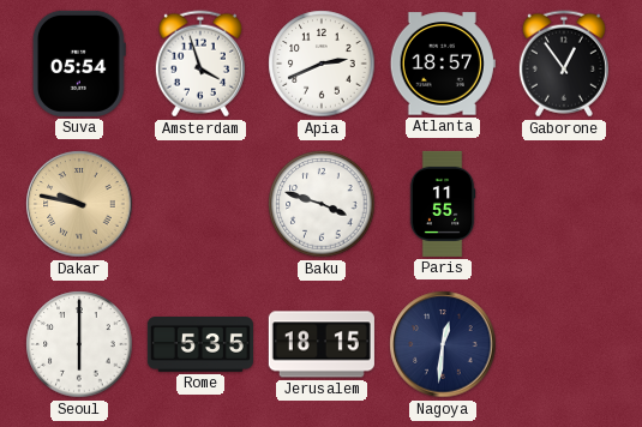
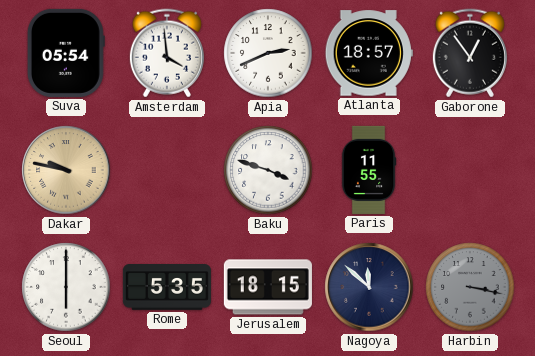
Amsterdam: 3:57 -> 3:59
Nagoya: 12:31 -> 11:52
Harbin: none -> 3:17
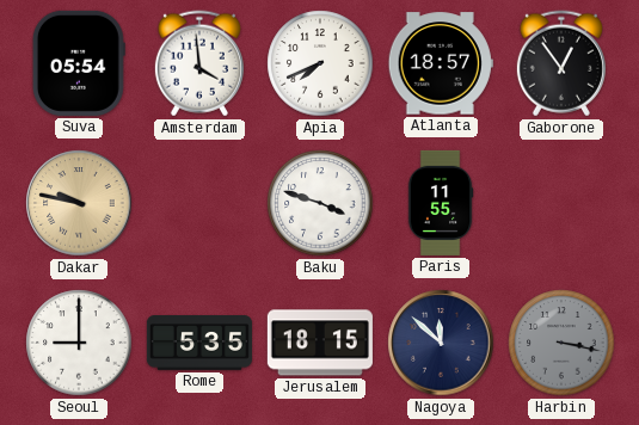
Apia: 2:41 -> 7:41
Seoul: 6:00 -> 9:00
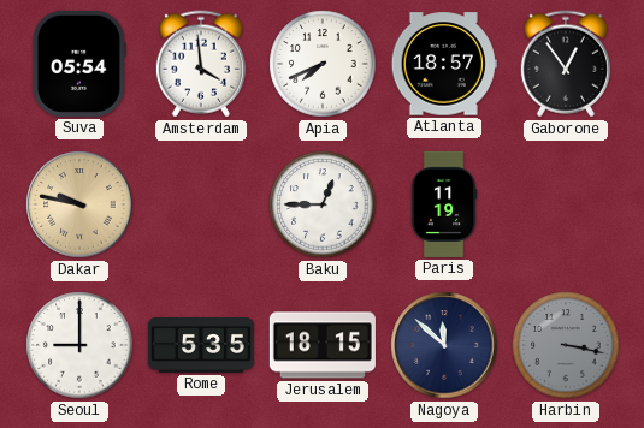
Baku: 3:48 -> 12:45
Paris: 11:55 -> 11:19
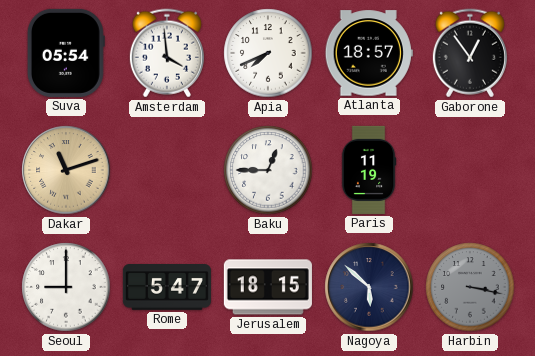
Dakar: 9:47 -> 11:12
Rome: 5:35 -> 5:47
Nagoya: 11:52 -> 5:52
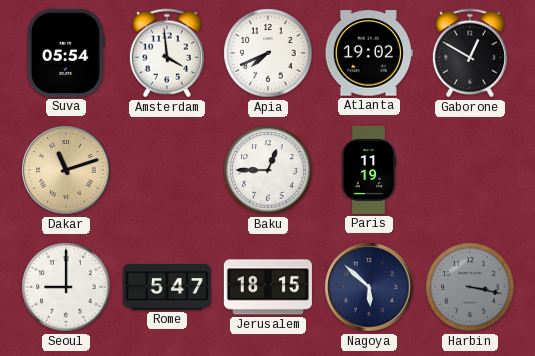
Atlanta: 18:57 -> 19:02
Gaborone: 12:54 -> 12:50
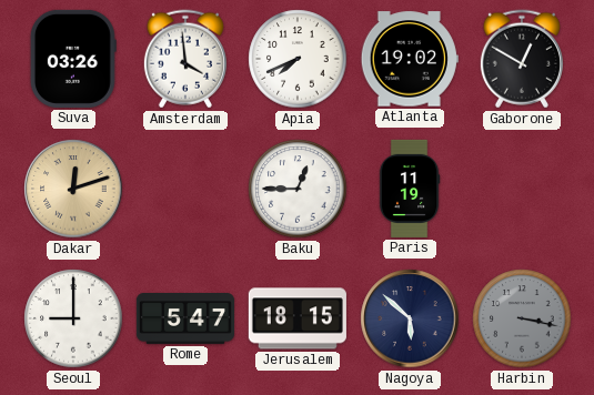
Suva: 05:54 -> 03:26
Dakar: 11:12 -> 12:12
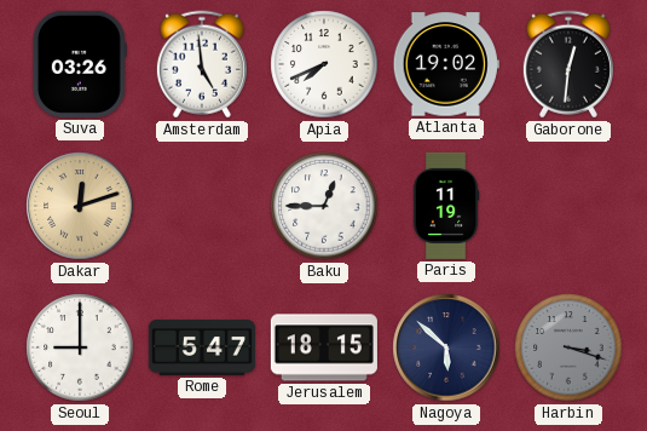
Amsterdam: 3:59 -> 4:59
Gaborone: 12:50 -> 12:31
Harbin: 3:17 -> 3:18
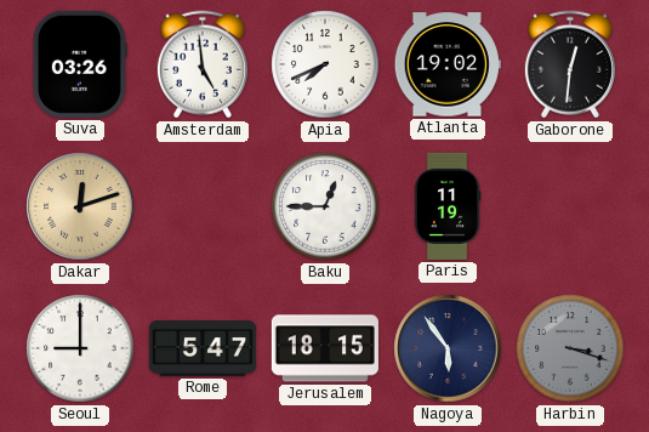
Nagoya: 5:52 -> 5:54
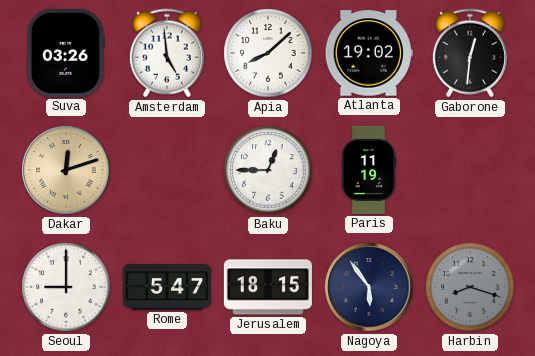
Apia: 7:41 -> 8:08
Harbin: 3:18 -> 8:18
